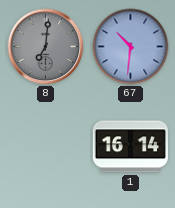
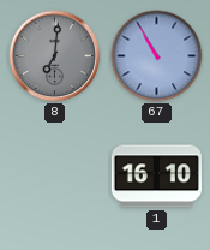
67: 10:31 -> 10:55
1: 16:14 -> 16:10
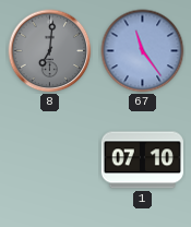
67: 10:55 -> 11:24
1: 16:10 -> 07:10
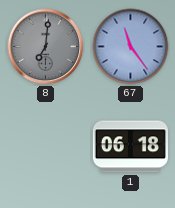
1: 07:10 -> 06:18
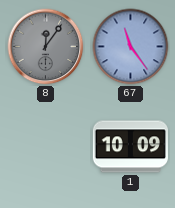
8: 7:01 -> 12:06
1: 06:18 -> 10:09
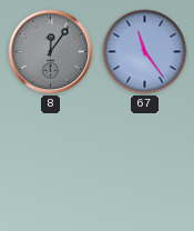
1: 10:09 -> none
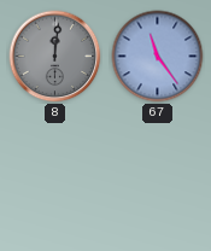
8: 12:06 -> 12:01
